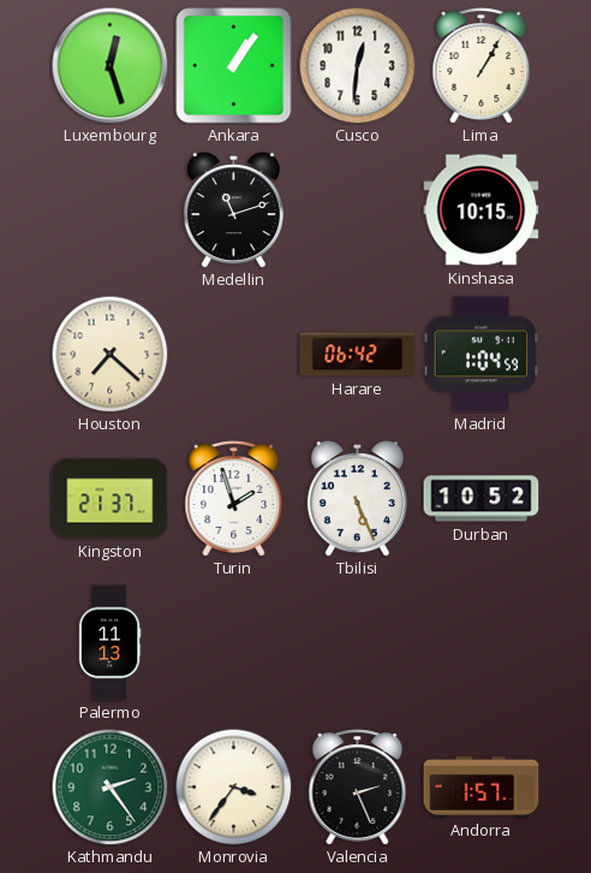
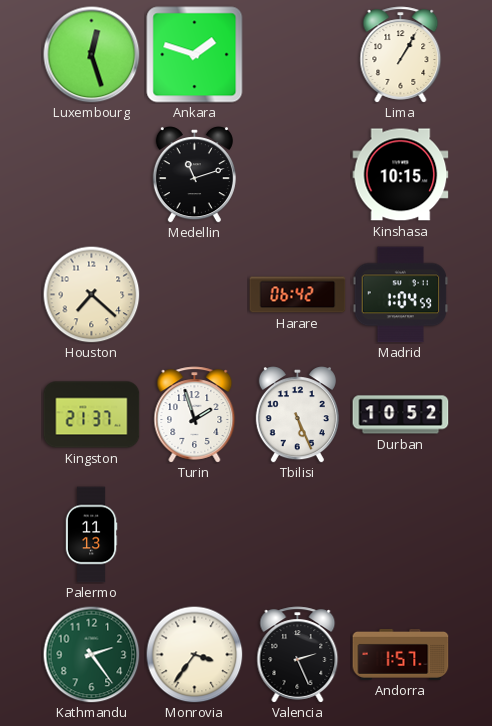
Ankara: 1:06 -> 1:48
Cusco: 12:31 -> none
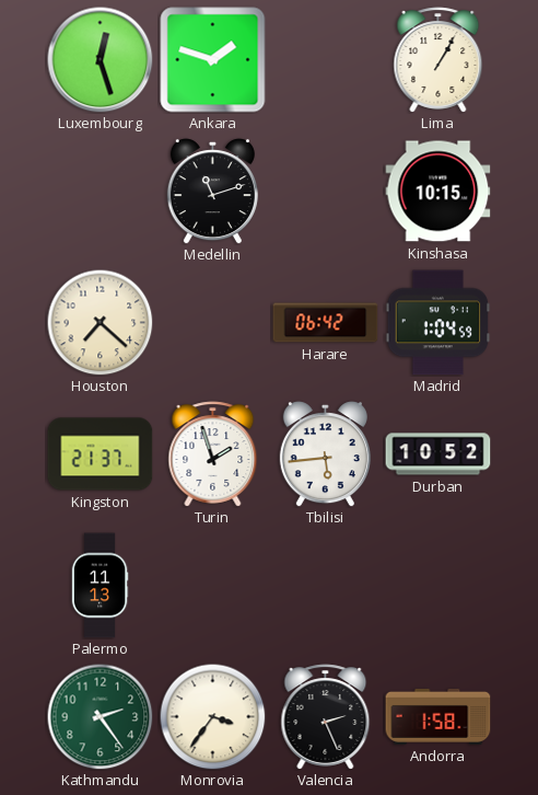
Tbilisi: 5:26 -> 5:44
Andorra: 1:57 -> 1:58
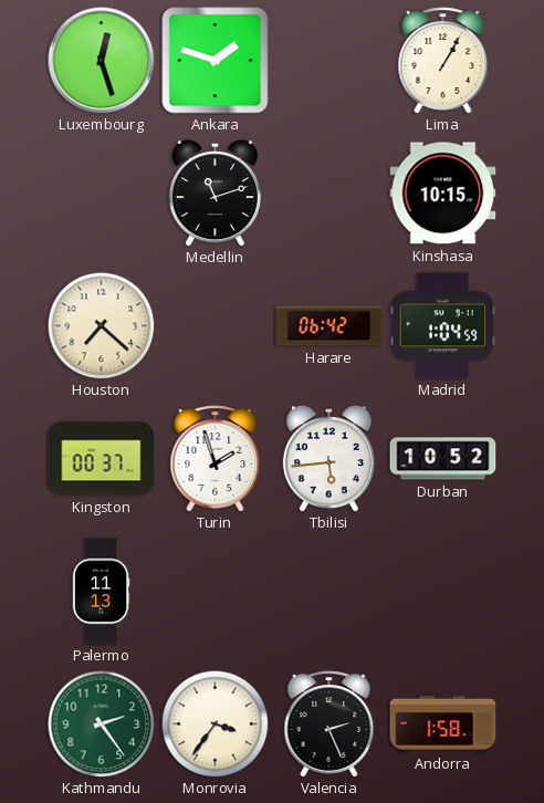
Kingston: 21:37 -> 00:37
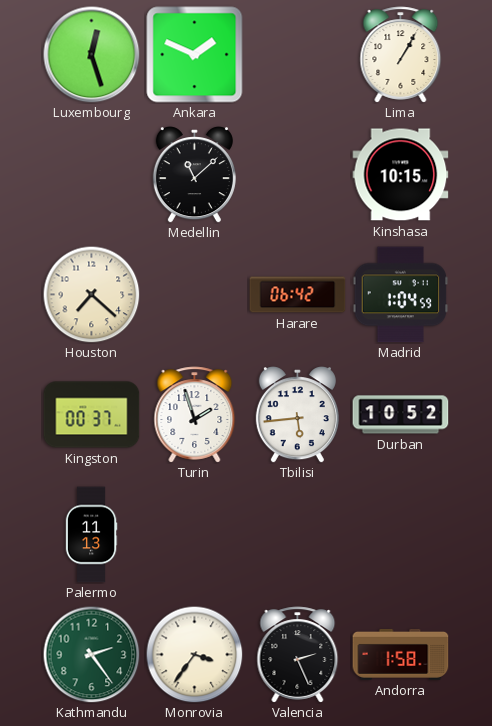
Ankara: 1:48 -> 1:49
Medellin: 11:12 -> 11:08
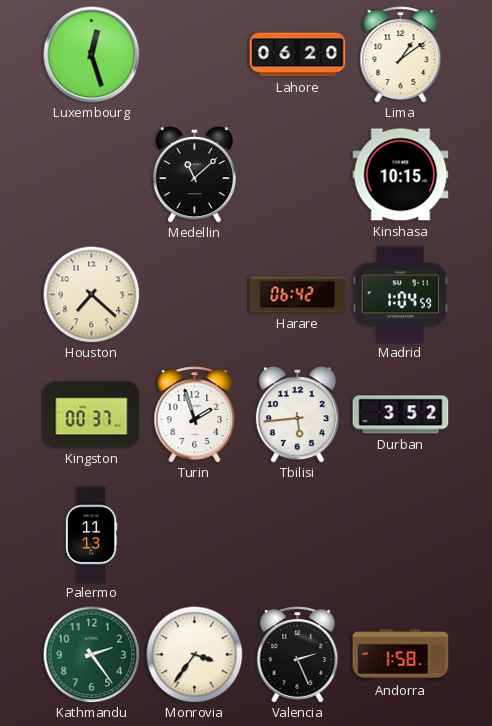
Ankara: 1:49 -> none
Lahore: none -> 06:20
Lima: 1:05 -> 1:09
Durban: 10:52 -> 3:52
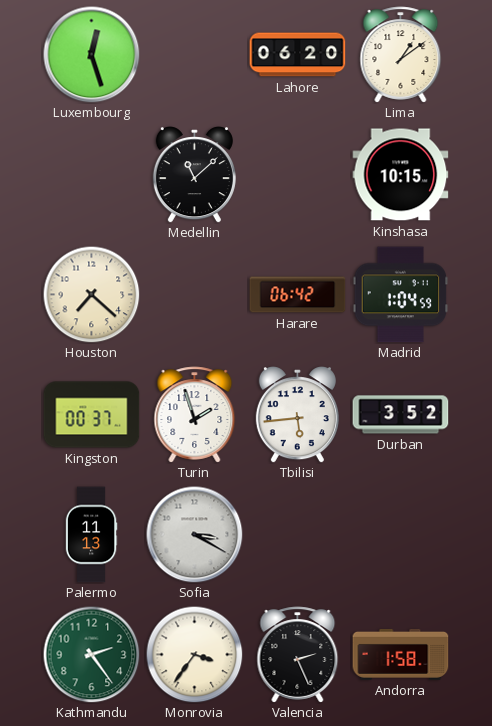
Sofia: none -> 3:20
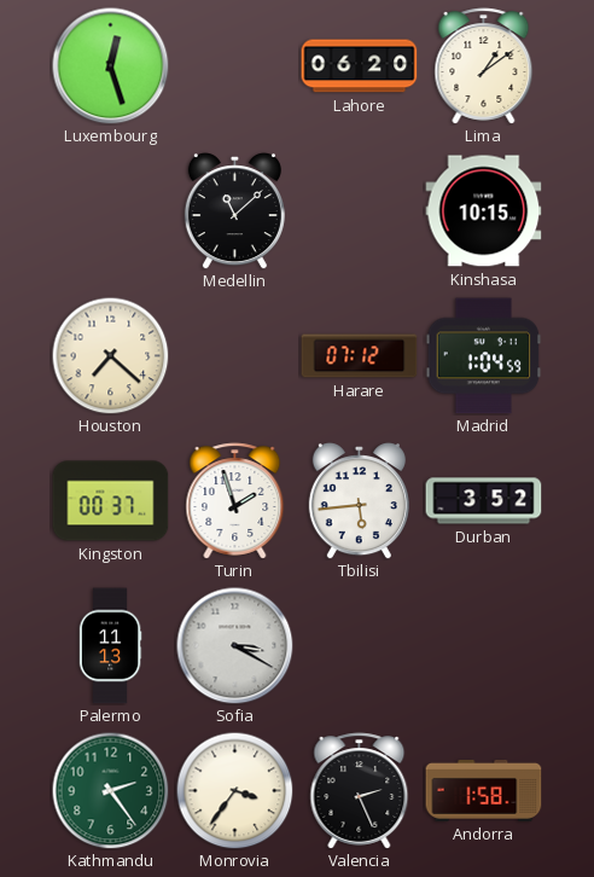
Harare: 06:42 -> 07:12
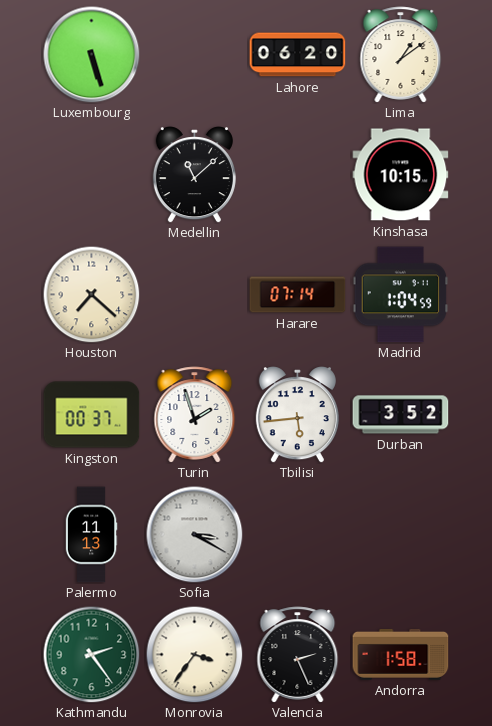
Luxembourg: 12:27 -> 5:27
Harare: 07:12 -> 07:14
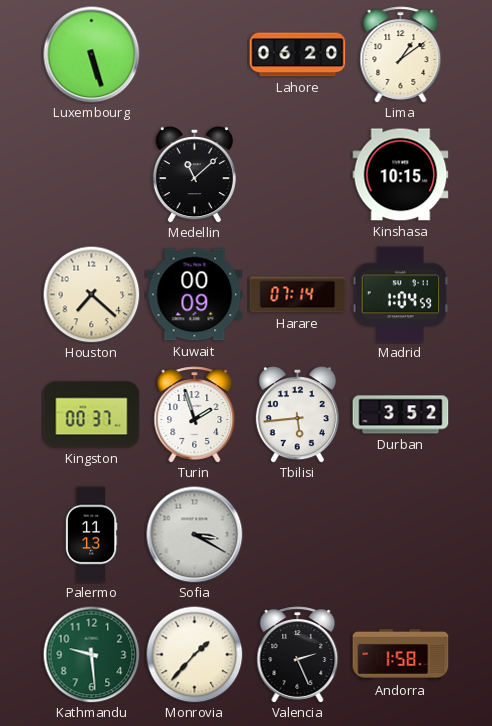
Kuwait: none -> 00:09
Kathmandu: 2:24 -> 9:29
Monrovia: 3:36 -> 1:37
